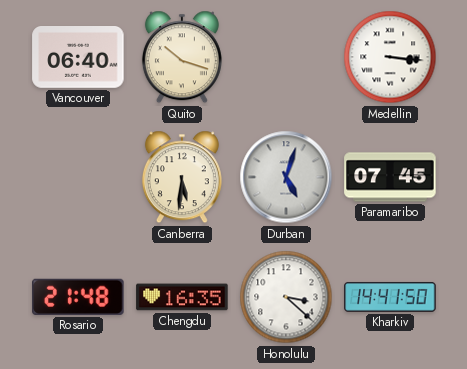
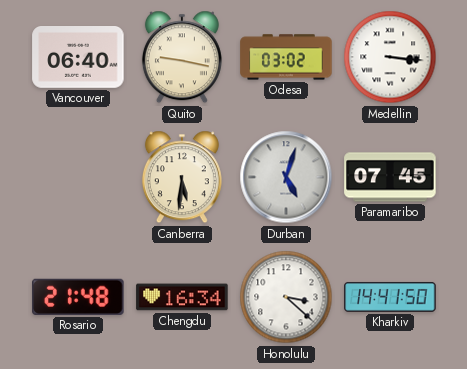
Quito: 10:18 -> 9:17
Odesa: none -> 03:02
Chengdu: 16:35 -> 16:34
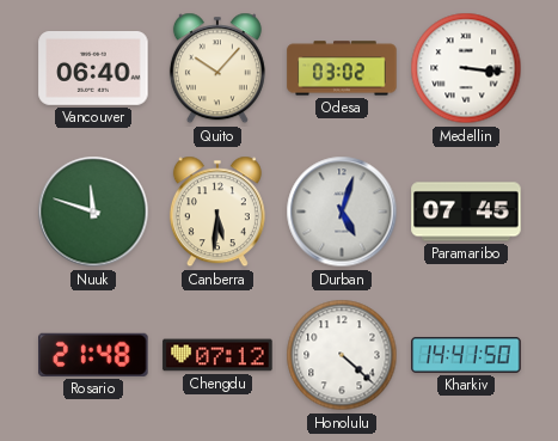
Quito: 9:17 -> 10:07
Nuuk: none -> 11:48
Chengdu: 16:34 -> 07:12
Honolulu: 3:22 -> 4:22
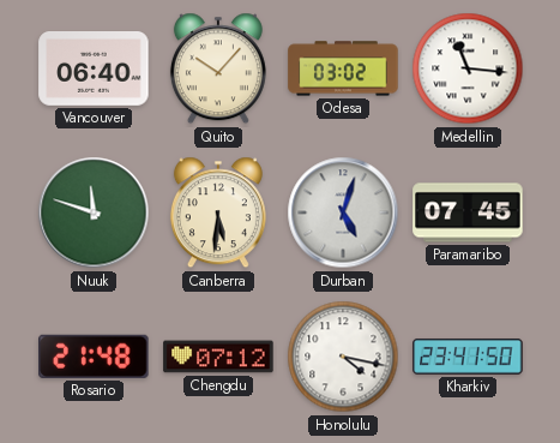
Medellin: 3:16 -> 11:16
Honolulu: 4:22 -> 4:17
Kharkiv: 14:41 -> 23:41
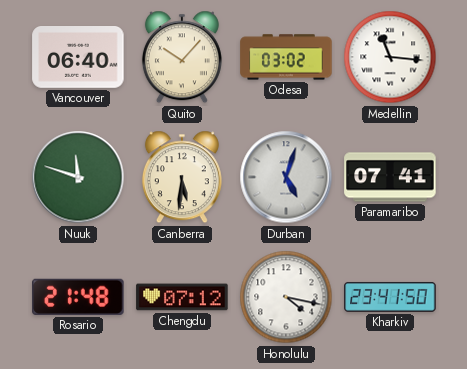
Paramaribo: 07:45 -> 07:41
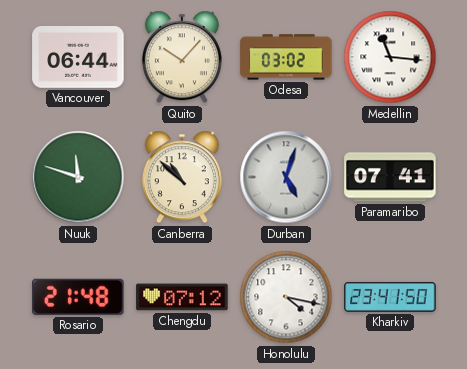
Vancouver: 06:40 -> 06:44
Canberra: 5:31 -> 10:52
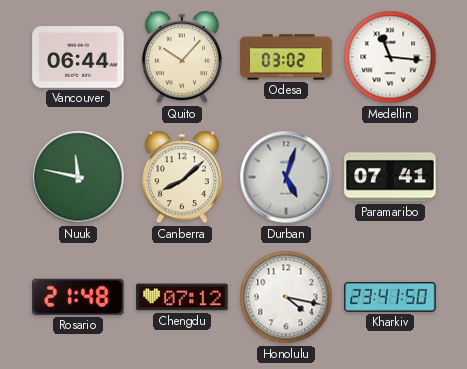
Nuuk: 11:48 -> 11:47
Canberra: 10:52 -> 8:08
